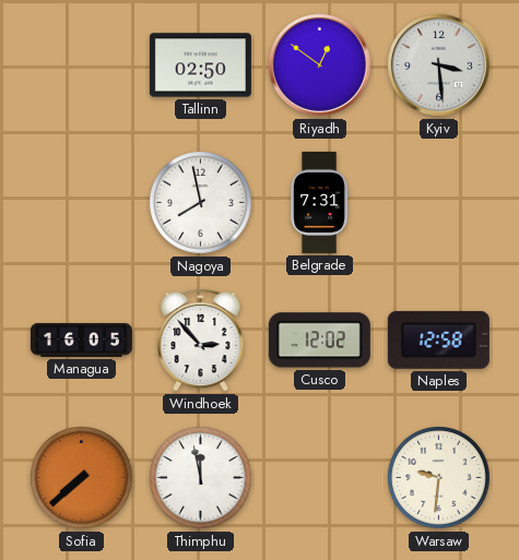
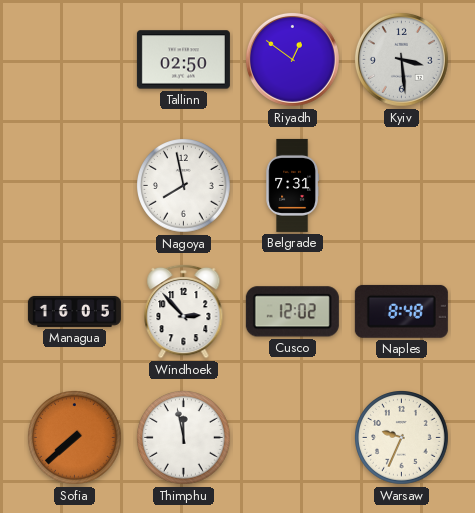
Naples: 12:58 -> 8:48
Warsaw: 9:31 -> 9:34
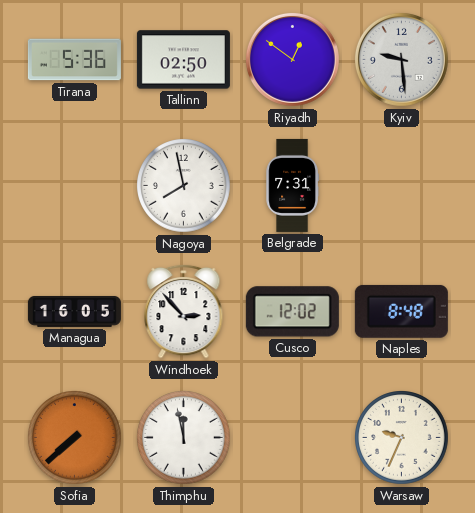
Tirana: none -> 5:36
Kyiv: 3:29 -> 9:29
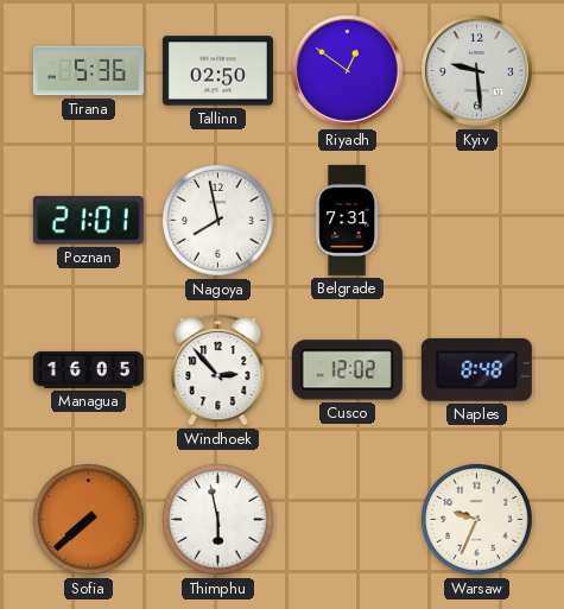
Poznan: none -> 21:01
Thimphu: 11:58 -> 5:58
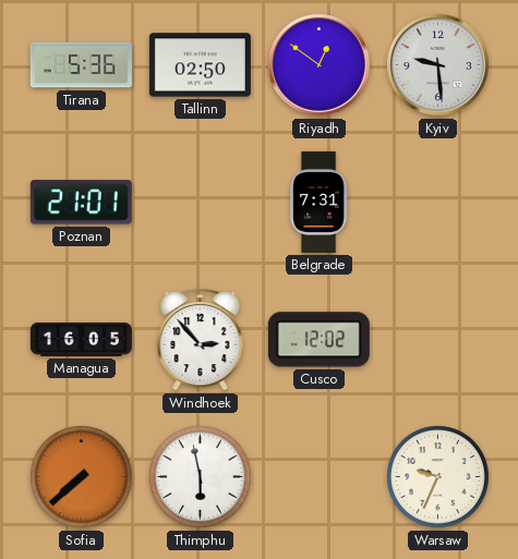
Nagoya: 7:58 -> none
Naples: 8:48 -> none
